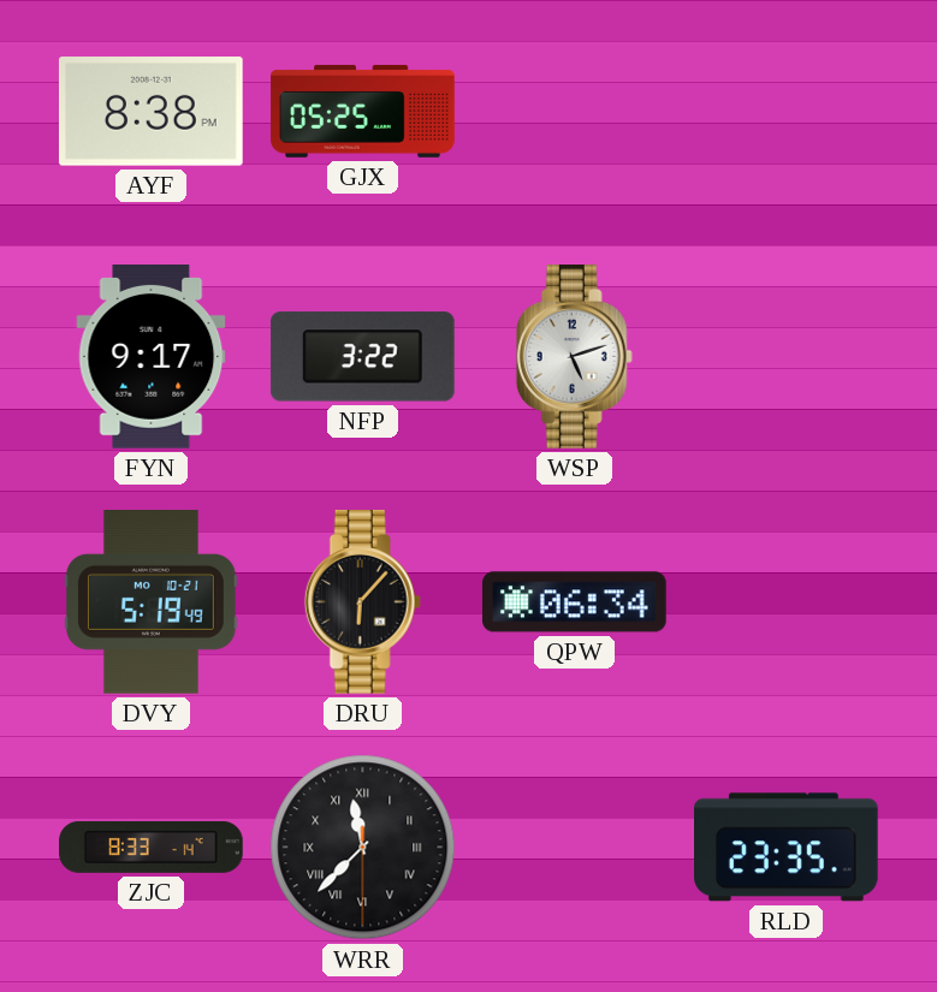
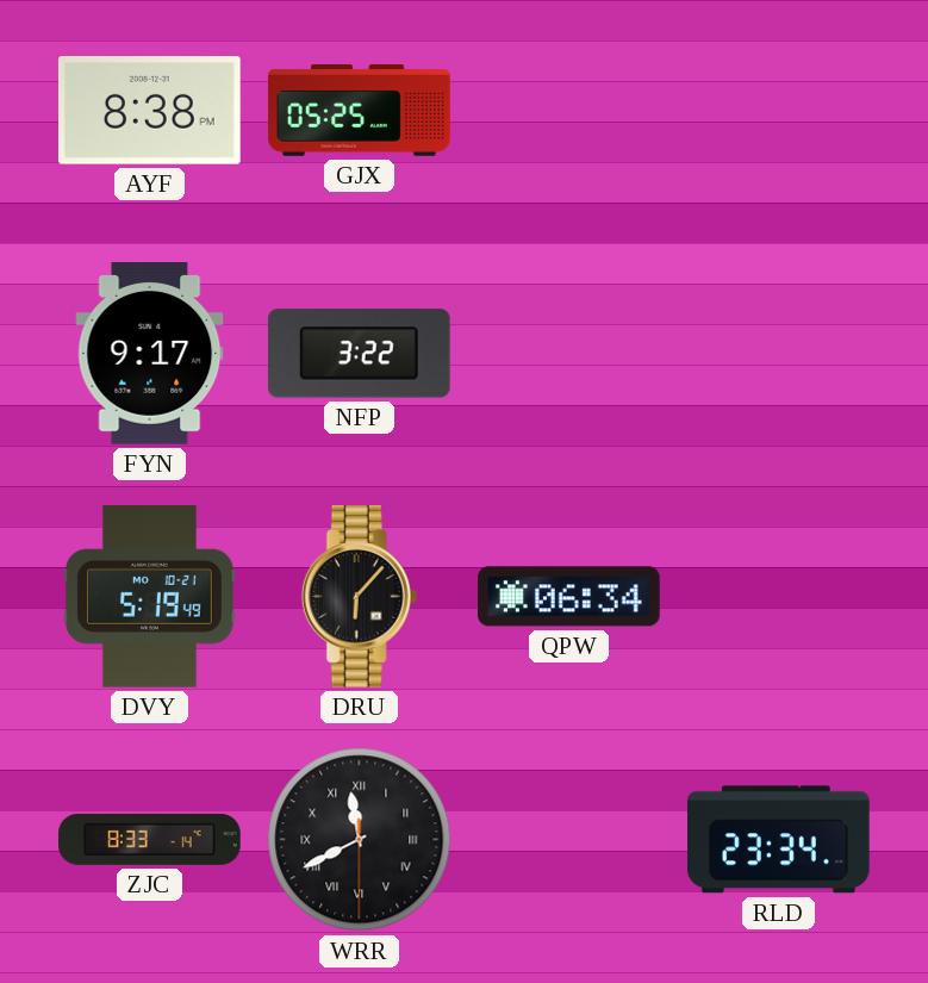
WSP: 5:12 -> none
WRR: 11:37 -> 11:40
RLD: 23:35 -> 23:34
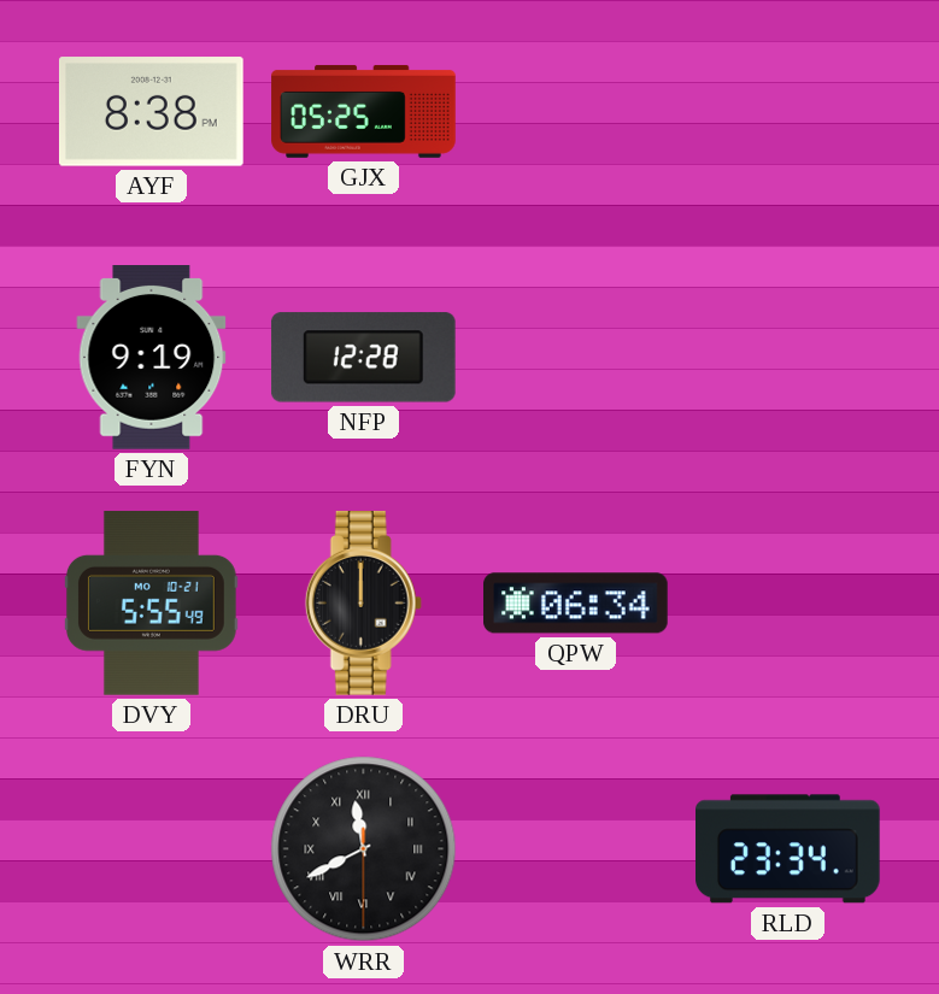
FYN: 9:17 -> 9:19
NFP: 3:22 -> 12:28
DVY: 5:19 -> 5:55
DRU: 6:07 -> 12:00
ZJC: 8:33 -> none
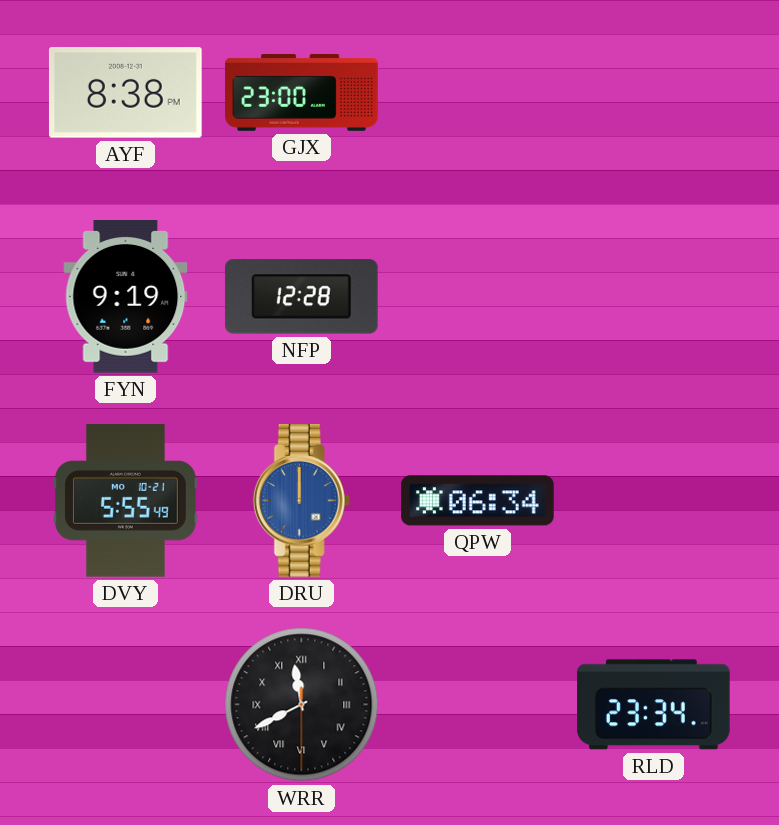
GJX: 05:25 -> 23:00
DRU dial: black -> blue
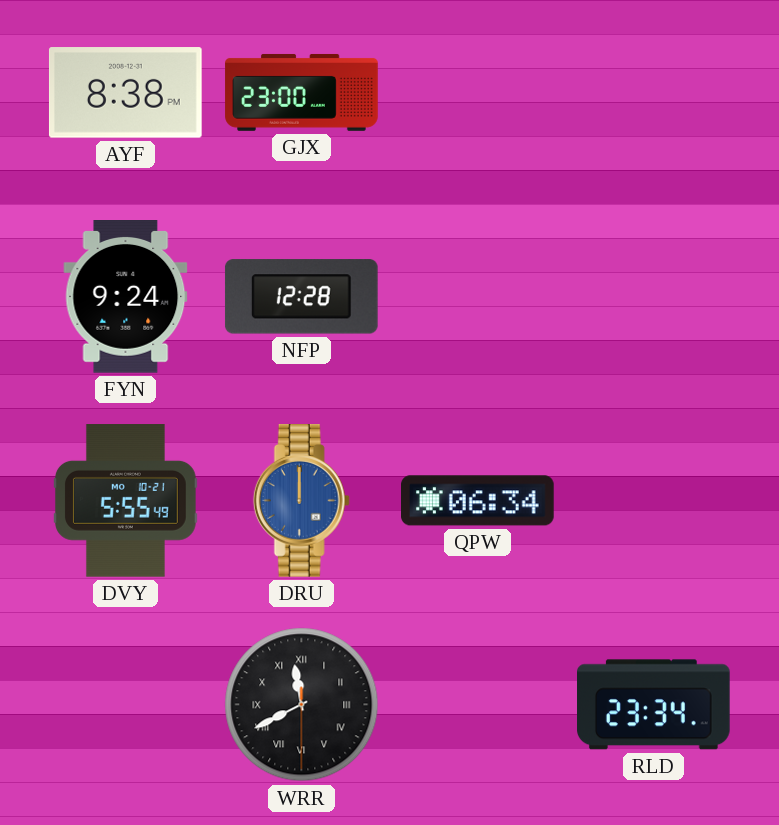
FYN: 9:19 -> 9:24
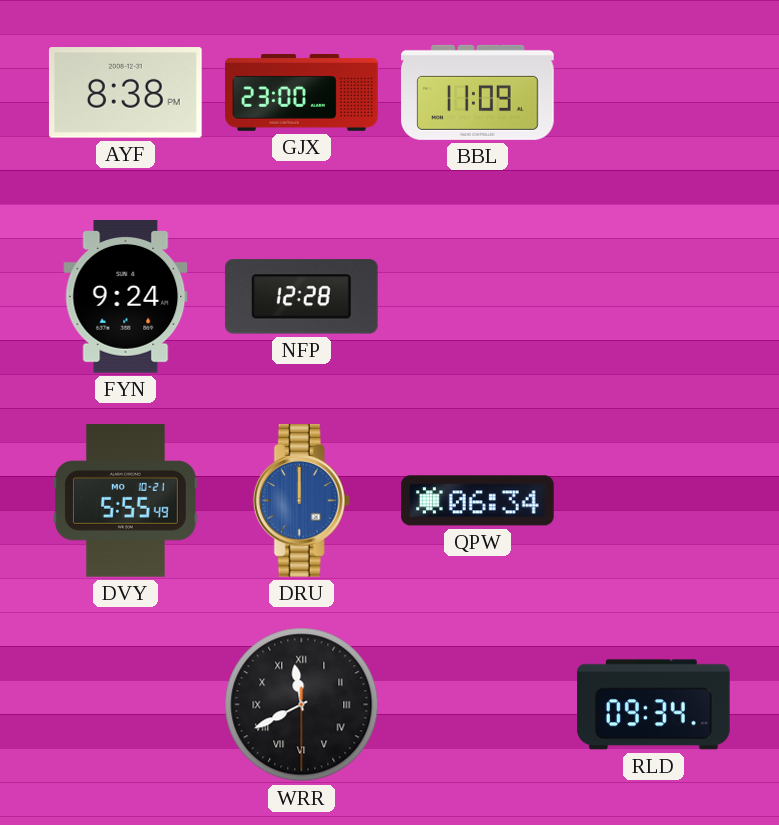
BBL: none -> 11:09
RLD: 23:34 -> 09:34
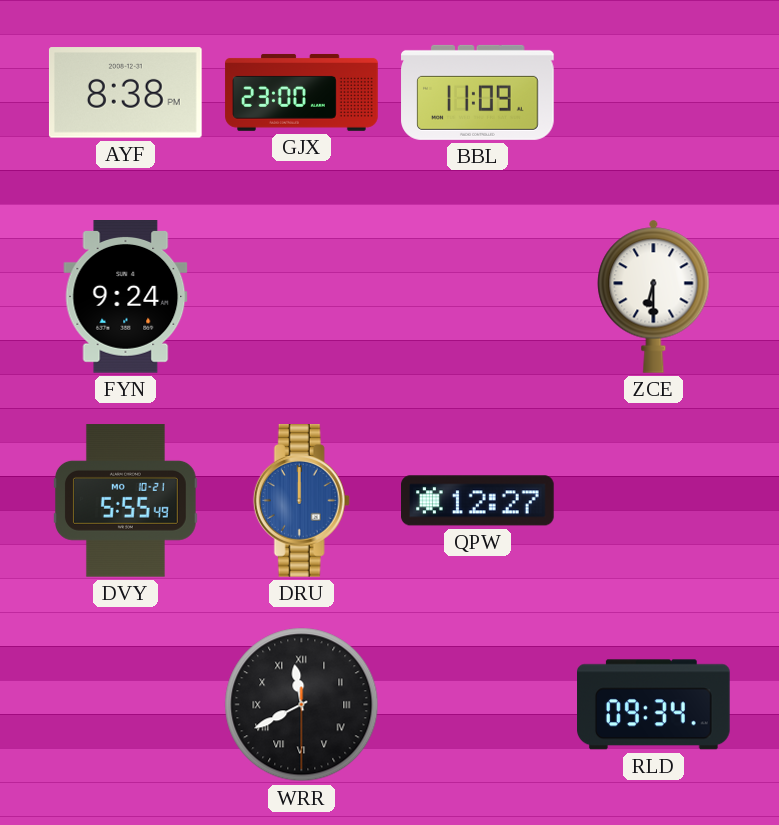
NFP: 12:28 -> none
ZCE: none -> 6:30
QPW: 06:34 -> 12:27
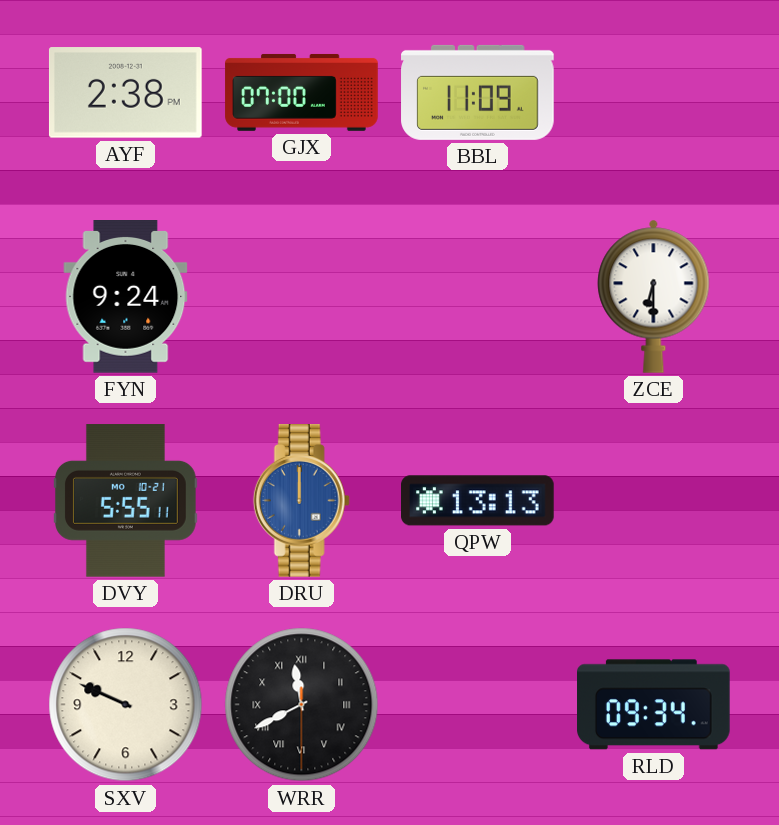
AYF: 8:38 -> 2:38
GJX: 23:00 -> 07:00
DVY: 5:55:49 -> 5:55:11
QPW: 12:27 -> 13:13
SXV: none -> 9:49
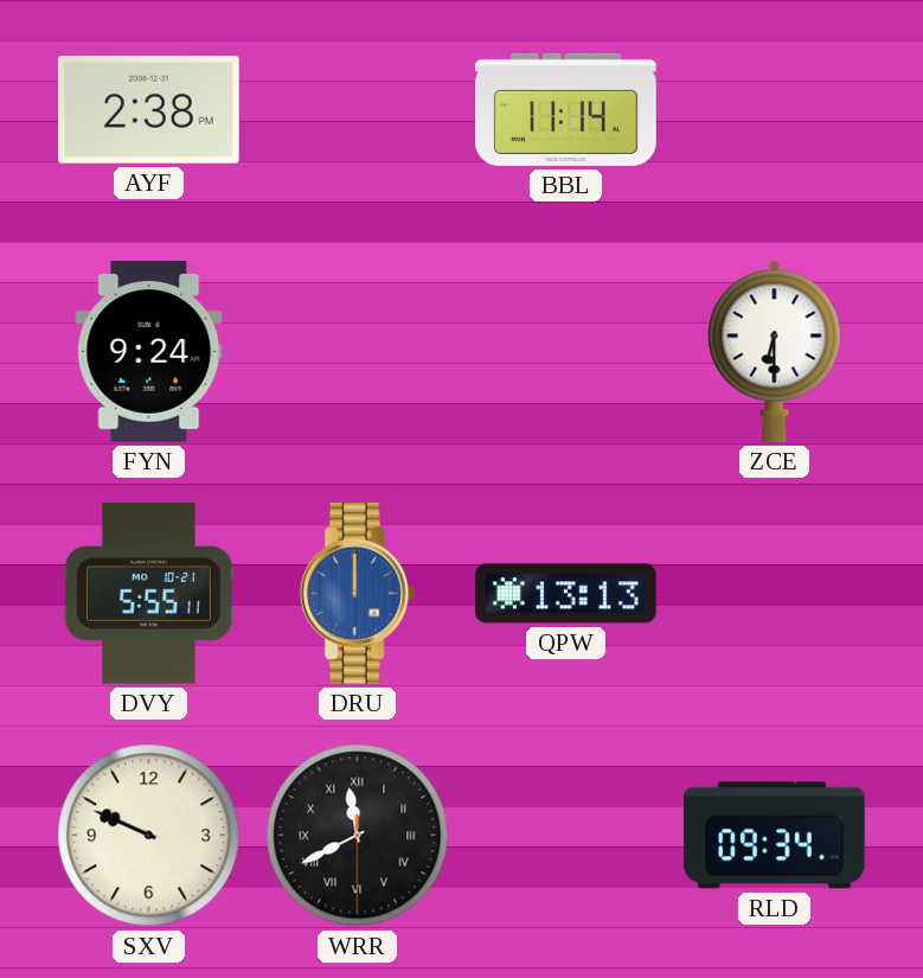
GJX: 07:00 -> none
BBL: 11:09 -> 11:14
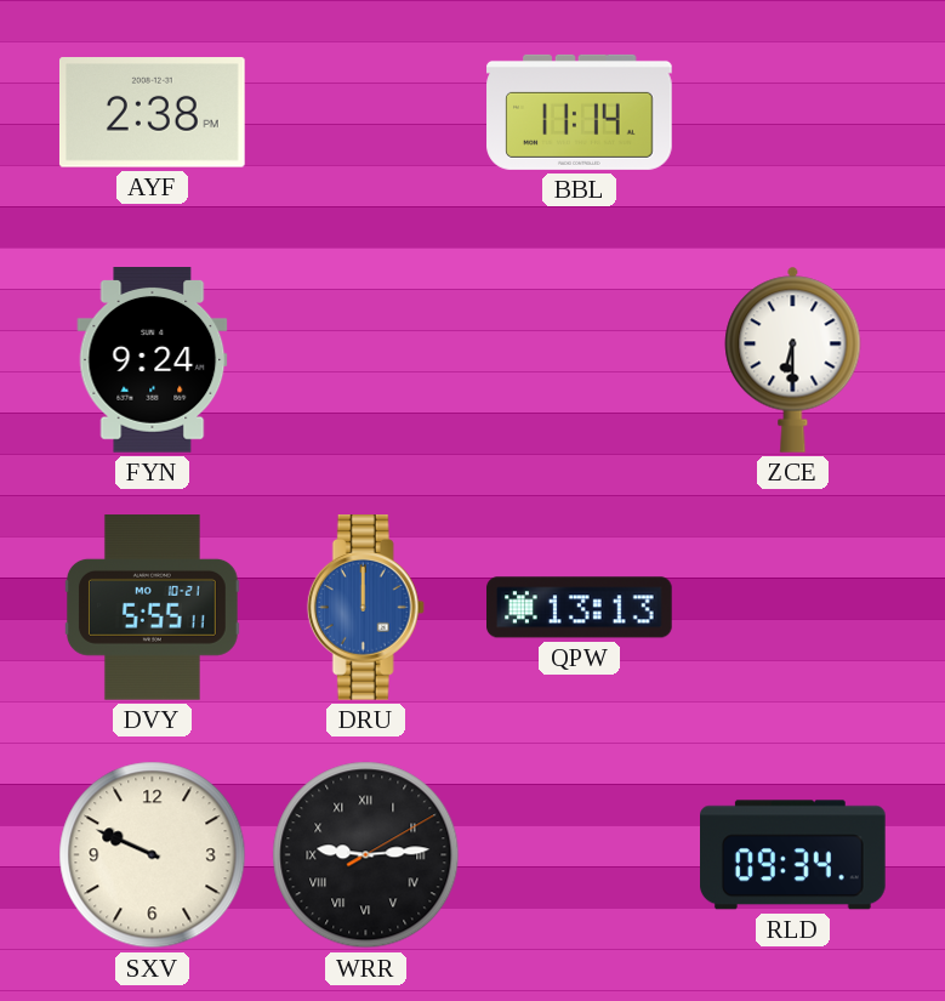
WRR: 11:40 -> 9:14
